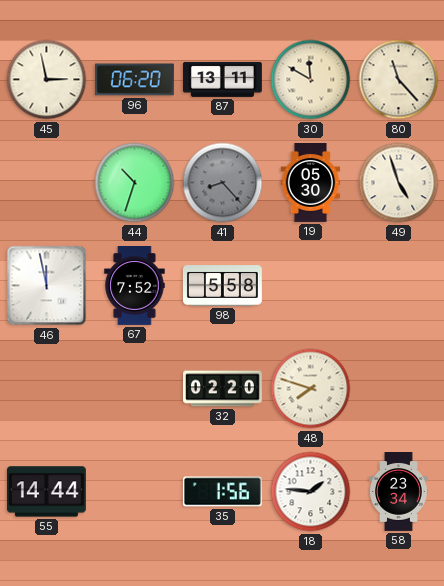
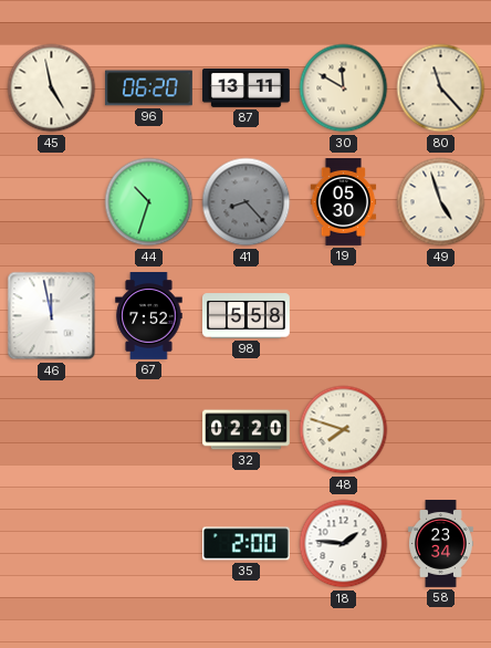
45: 2:58 -> 4:58
55: 14:44 -> none
35: 1:56 -> 2:00
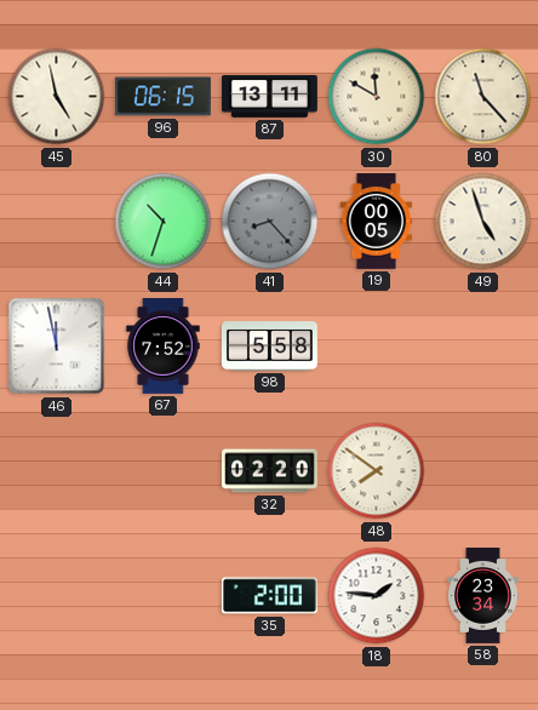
96: 06:20 -> 06:15
19: 05:30 -> 00:05
48: 7:48 -> 7:51
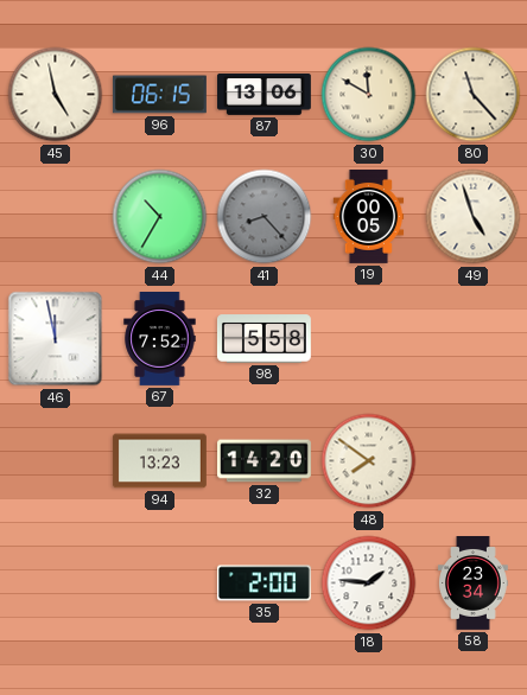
87: 13:11 -> 13:06
44: 10:33 -> 10:35
94: none -> 13:23
32: 02:20 -> 14:20
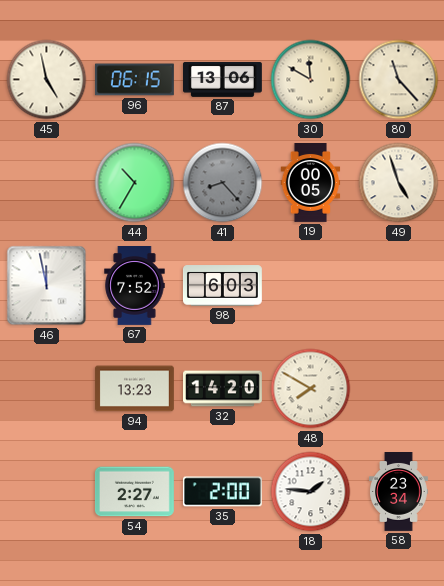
98: 5:58 -> 6:03
48: 7:51 -> 7:50
54: none -> 2:27
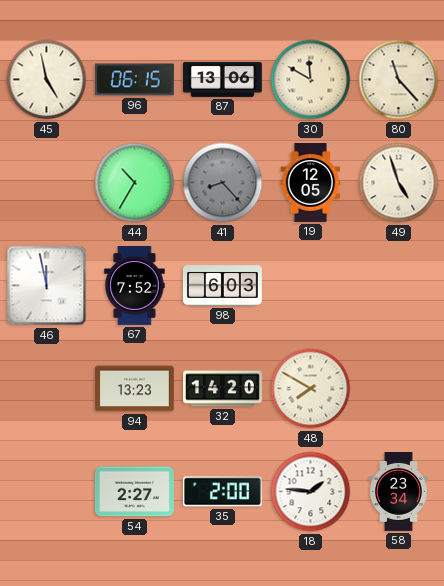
19: 00:05 -> 12:05
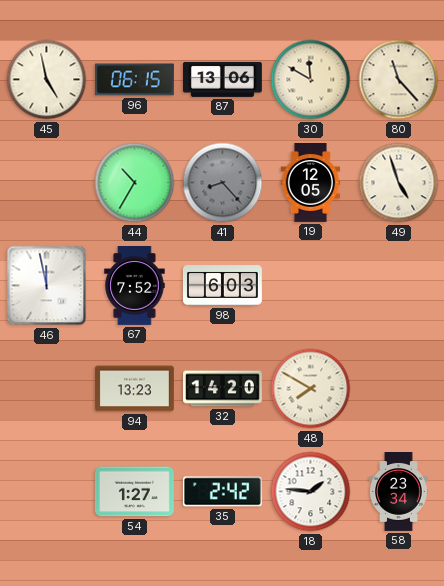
54: 2:27 -> 1:27
35: 2:00 -> 2:42
